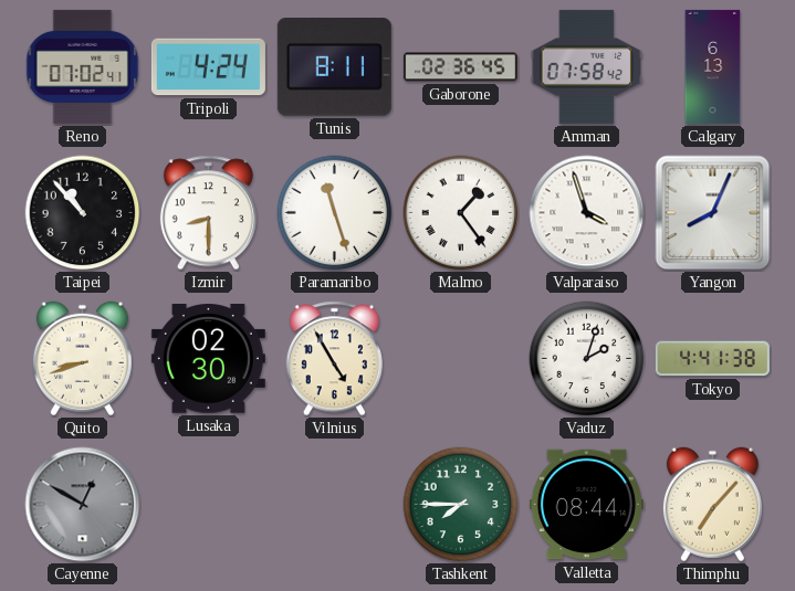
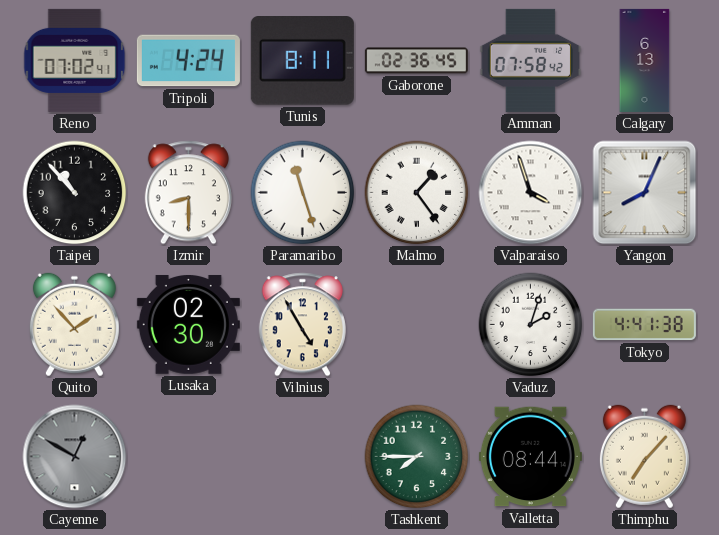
Quito: 8:42 -> 1:53
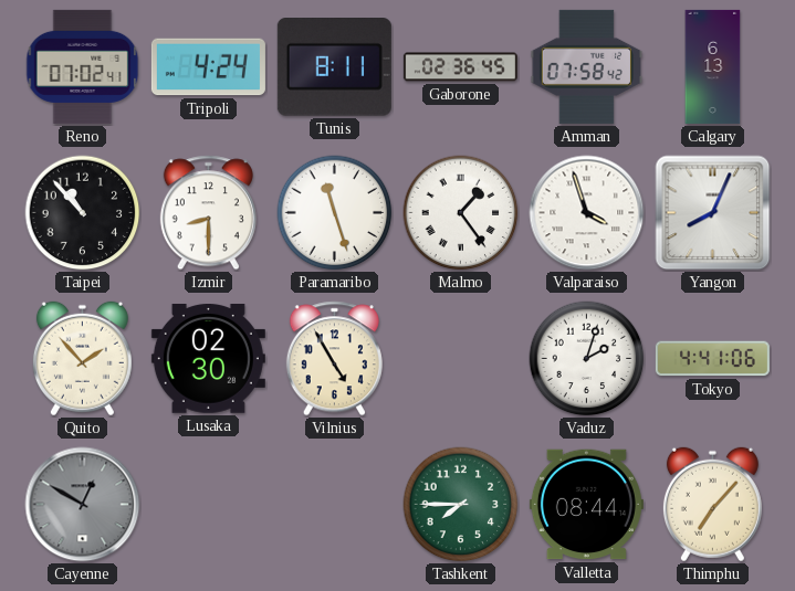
Tokyo: 4:41:38 -> 4:41:06
